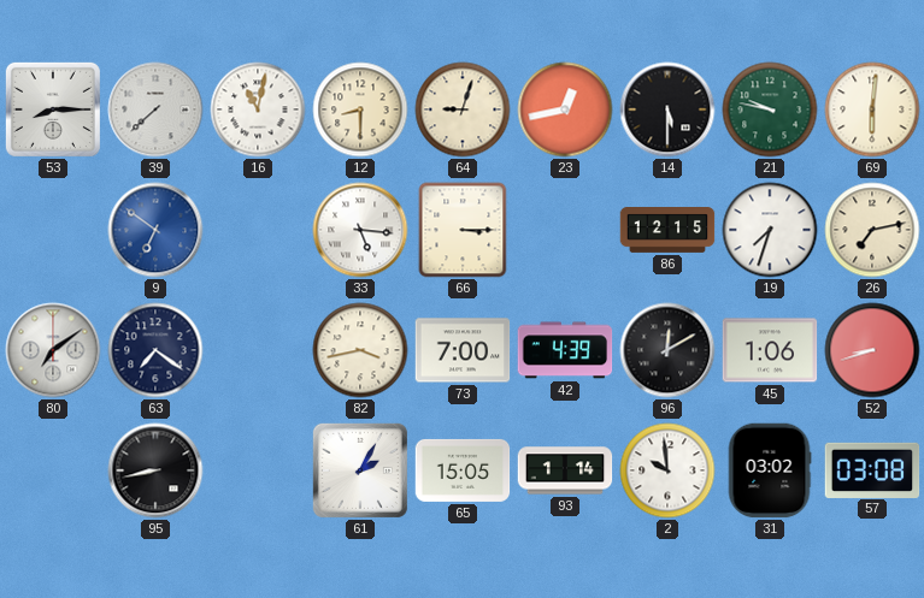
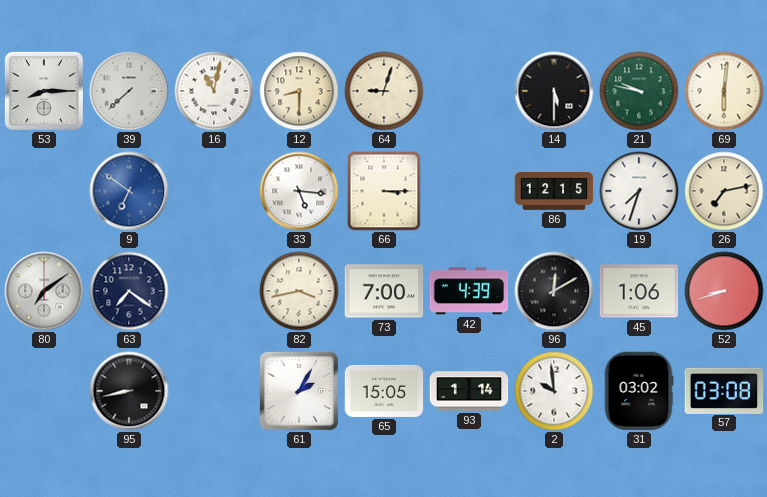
23: 12:43 -> none
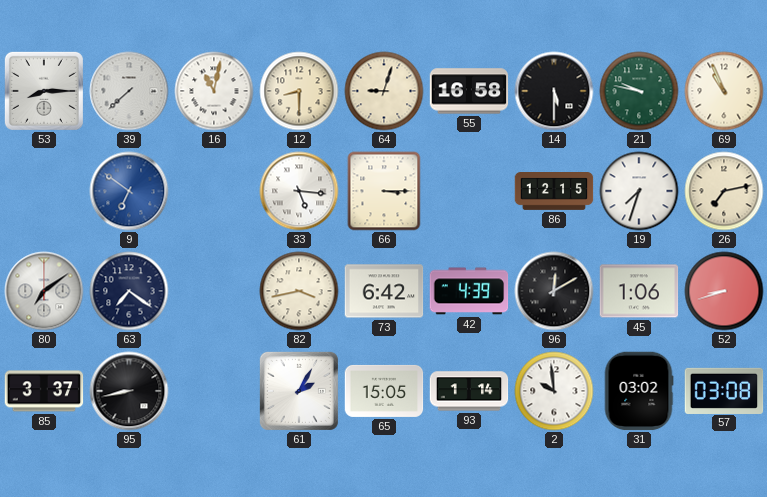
55: none -> 16:58
69: 6:01 -> 10:56
73: 7:00 -> 6:42
85: none -> 3:37
